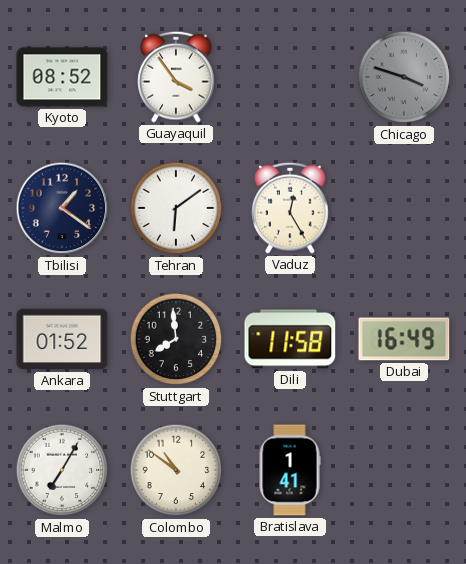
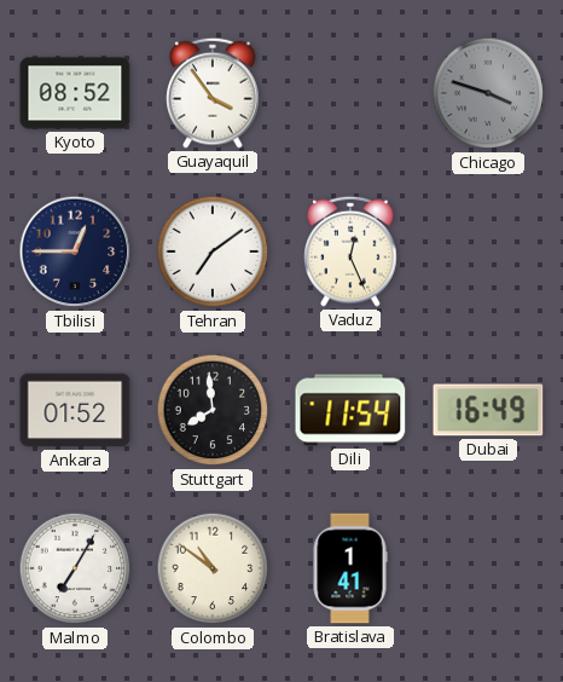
Tbilisi: 1:21 -> 12:45
Tehran: 6:09 -> 7:09
Vaduz: 12:25 -> 12:26
Dili: 11:58 -> 11:54
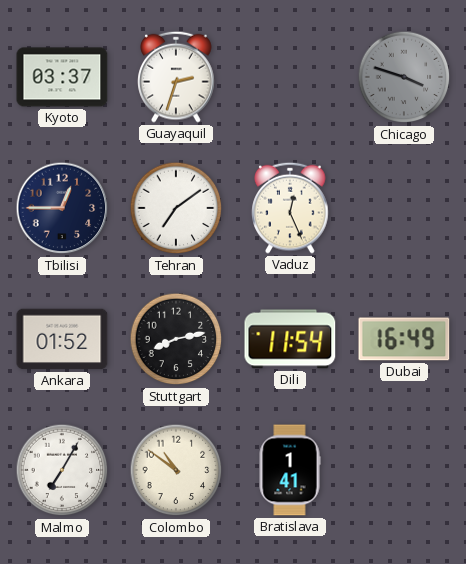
Kyoto: 08:52 -> 03:37
Guayaquil: 3:54 -> 2:33
Stuttgart: 7:59 -> 8:13
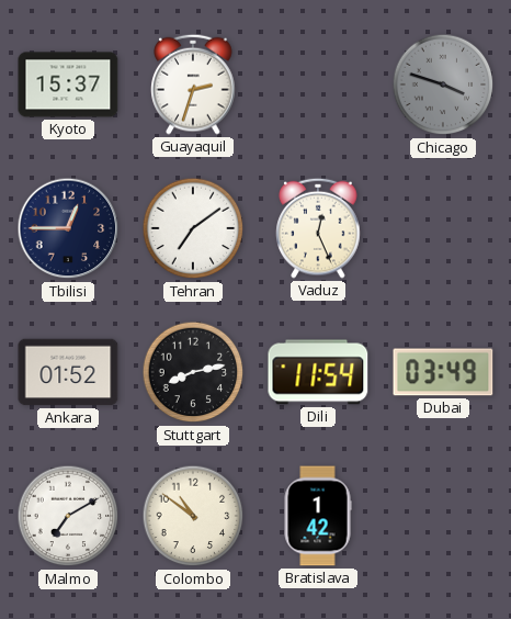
Kyoto: 03:37 -> 15:37
Dubai: 16:49 -> 03:49
Malmo: 7:05 -> 7:10
Bratislava: 1:41 -> 1:42
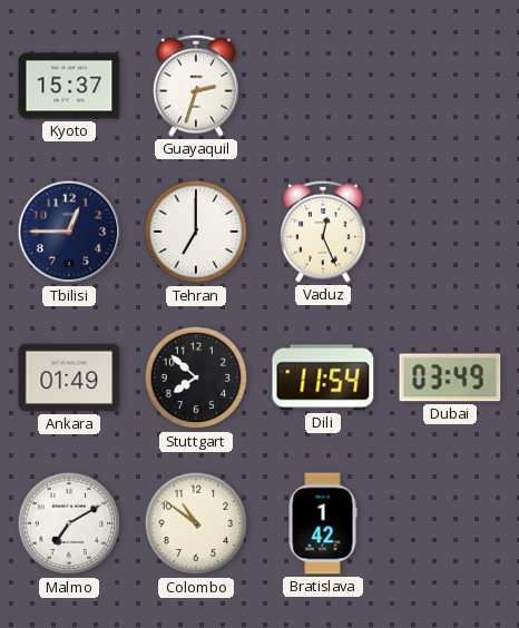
Chicago: 3:48 -> none
Tehran: 7:09 -> 7:00
Ankara: 01:52 -> 01:49
Stuttgart: 8:13 -> 7:52
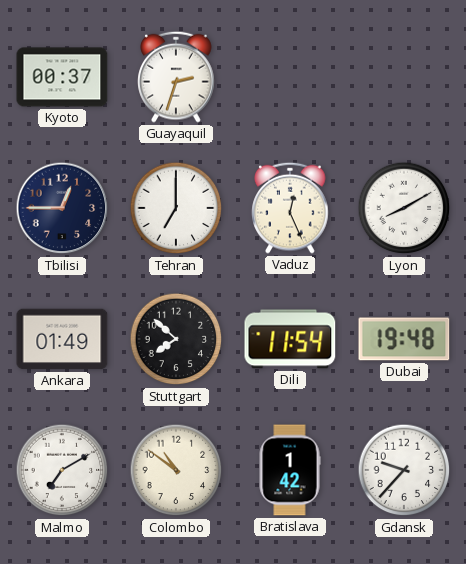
Kyoto: 15:37 -> 00:37
Lyon: none -> 8:10
Dubai: 03:49 -> 19:48
Gdansk: none -> 9:37
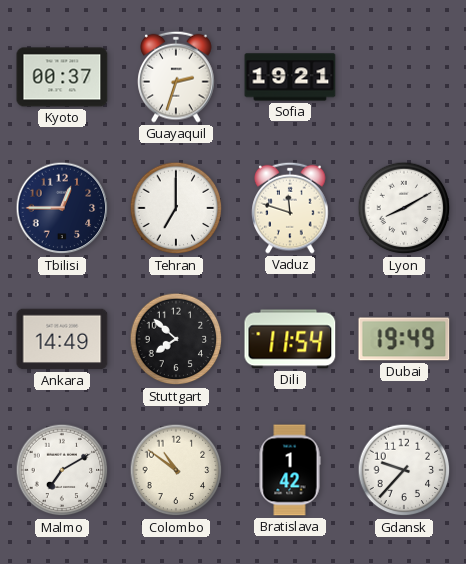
Sofia: none -> 19:21
Vaduz: 12:26 -> 11:48
Ankara: 01:49 -> 14:49
Dubai: 19:48 -> 19:49
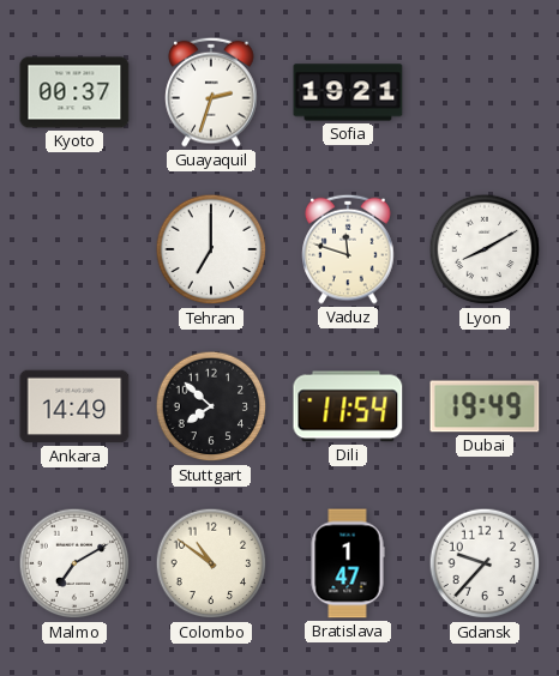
Tbilisi: 12:45 -> none
Bratislava: 1:42 -> 1:47
